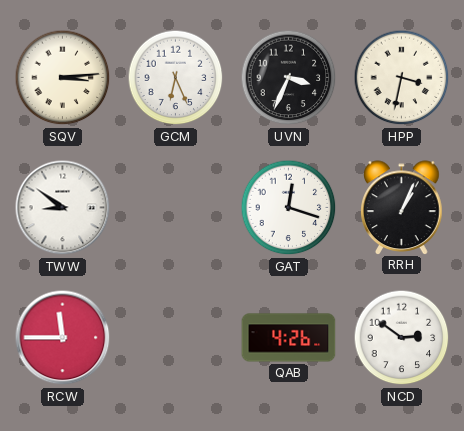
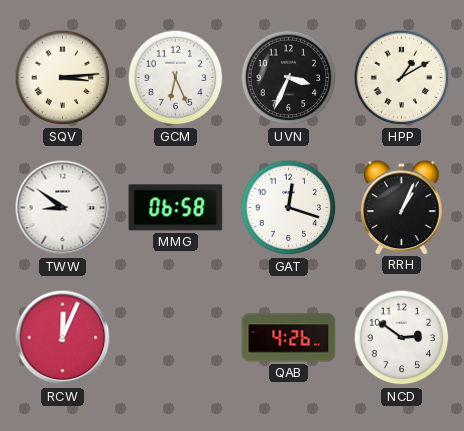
HPP: 3:32 -> 1:10
MMG: none -> 06:58
RCW: 11:45 -> 12:04
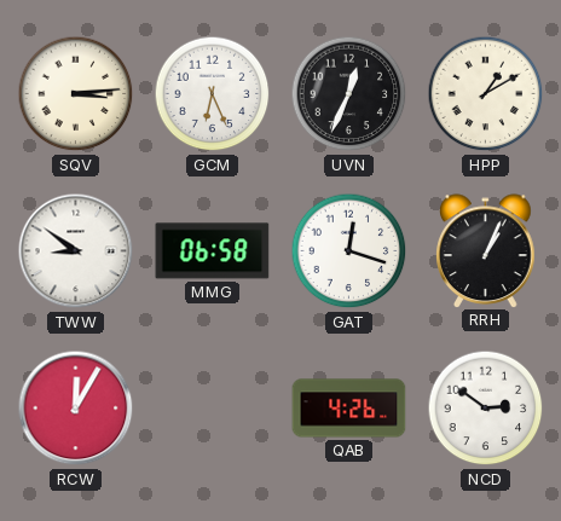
UVN: 3:34 -> 12:34
RCW: 12:04 -> 12:05
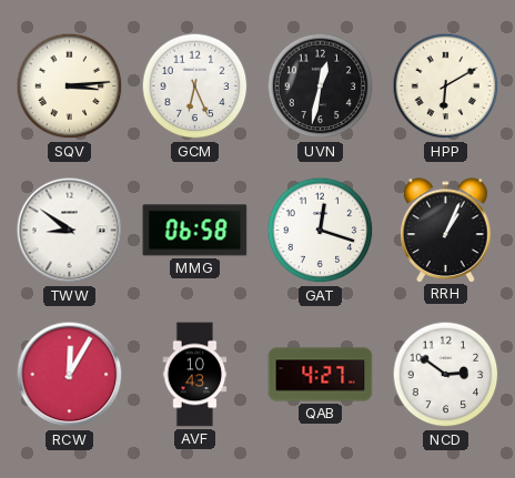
UVN: 12:34 -> 12:32
HPP: 1:10 -> 6:10
AVF: none -> 10:43
QAB: 4:26 -> 4:27
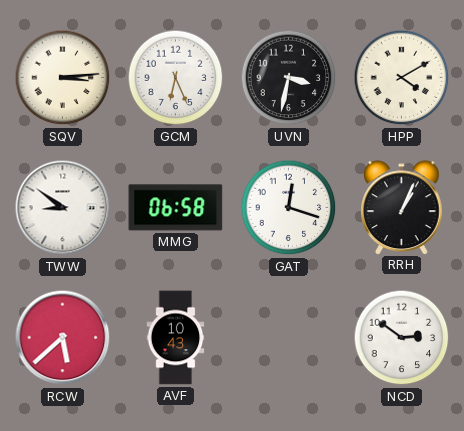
UVN: 12:32 -> 3:32
HPP: 6:10 -> 4:10
RCW: 12:05 -> 5:38
QAB: 4:27 -> none
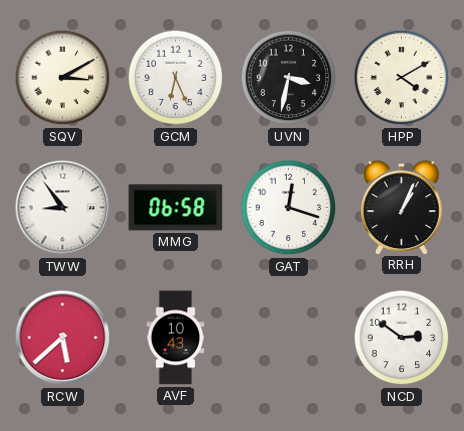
SQV: 3:14 -> 3:10
TWW: 8:51 -> 8:54
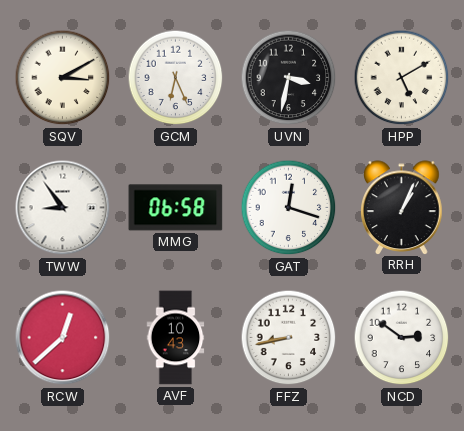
HPP: 4:10 -> 5:10
RCW: 5:38 -> 12:38
FFZ: none -> 8:43
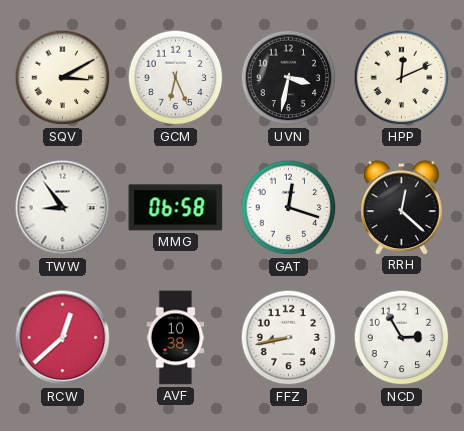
HPP: 5:10 -> 12:11
RRH: 1:04 -> 12:22
AVF: 10:43 -> 10:38
NCD: 2:51 -> 2:55
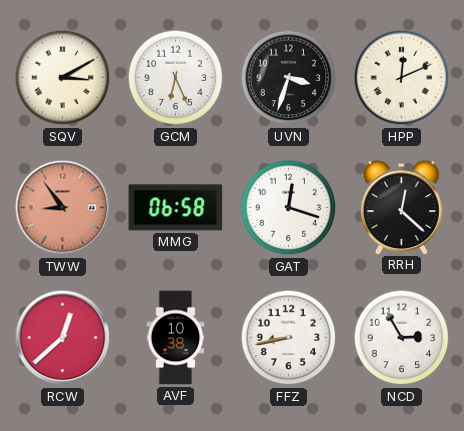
UVN: 3:32 -> 3:33
TWW dial: white -> salmon
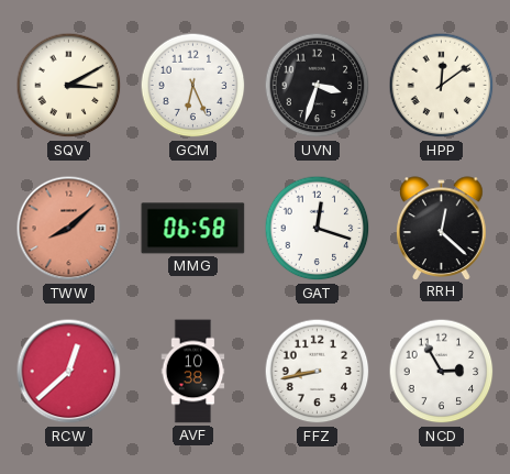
HPP: 12:11 -> 12:09
TWW: 8:54 -> 8:08
